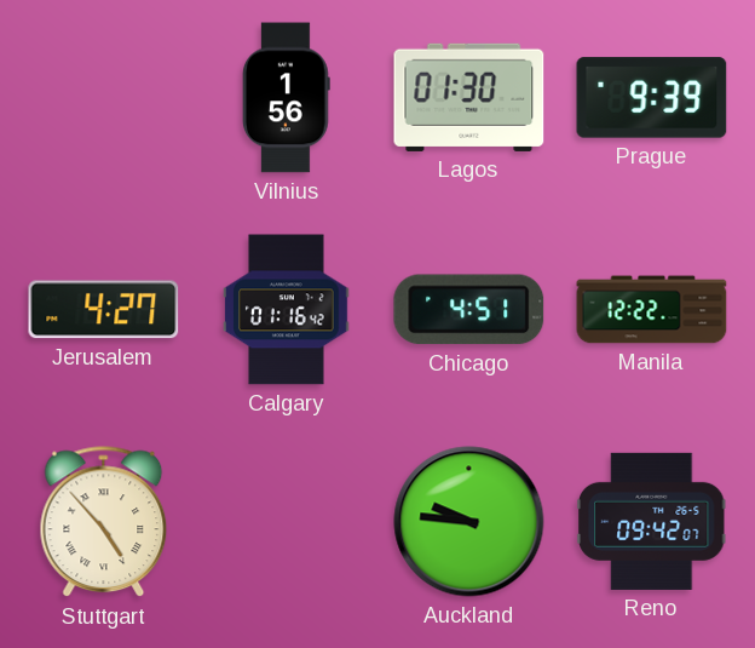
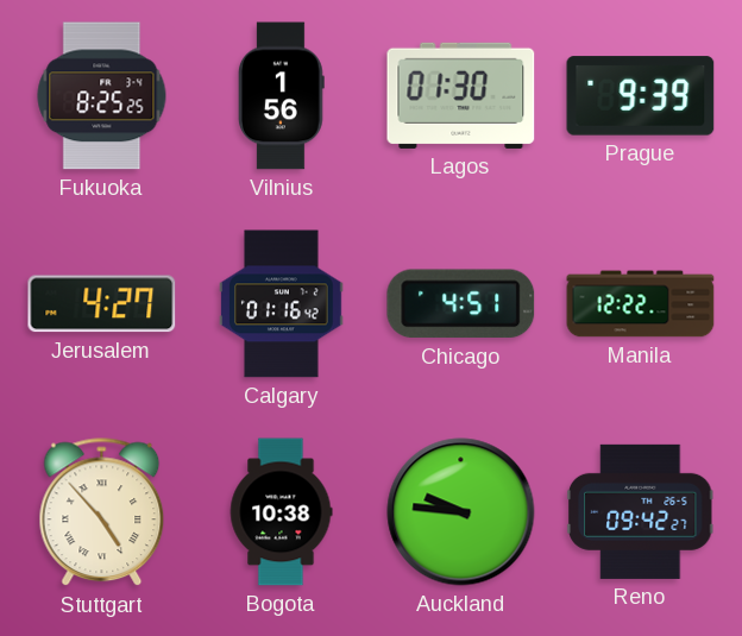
Fukuoka: none -> 8:25
Bogota: none -> 10:38
Reno: 09:42:07 -> 09:42:27
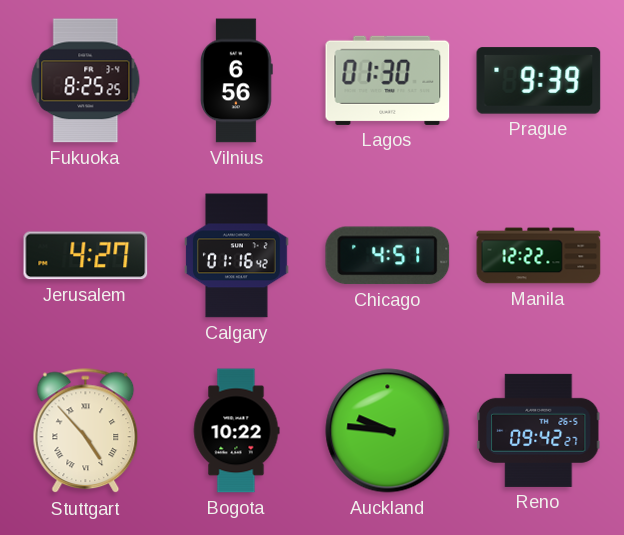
Vilnius: 1:56 -> 6:56
Bogota: 10:38 -> 10:22
